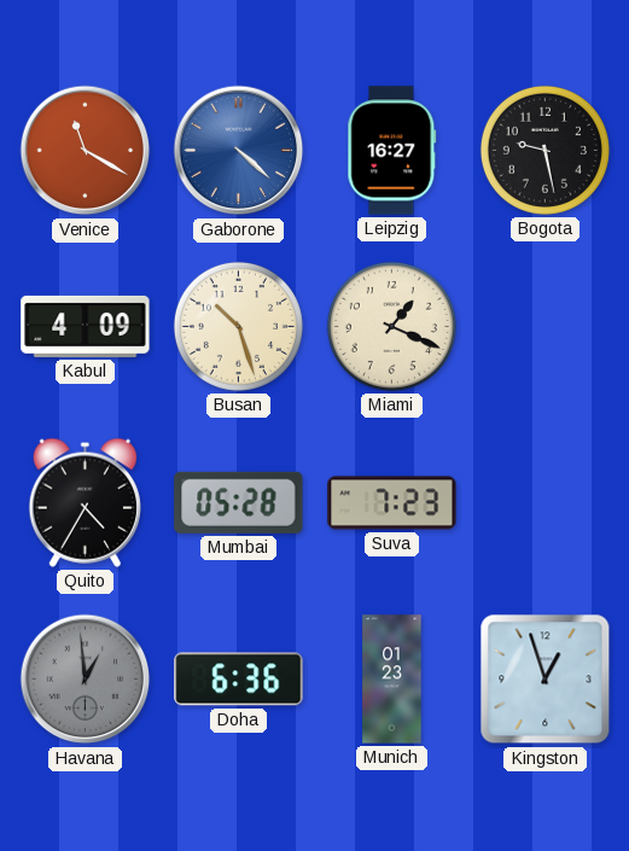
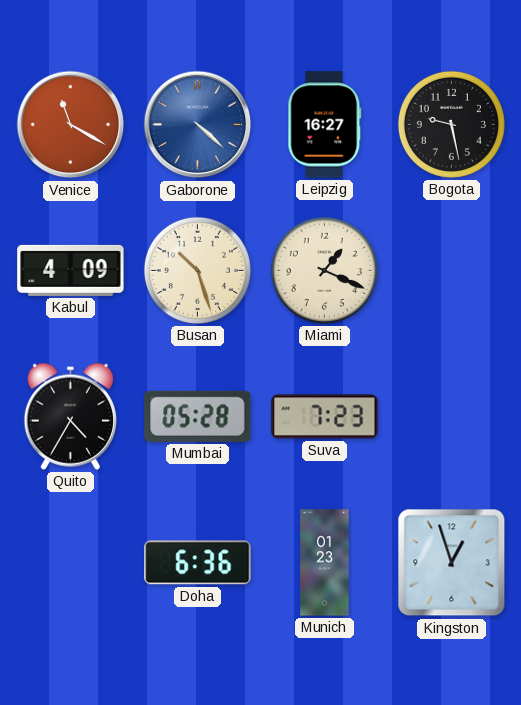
Havana: 12:59 -> none
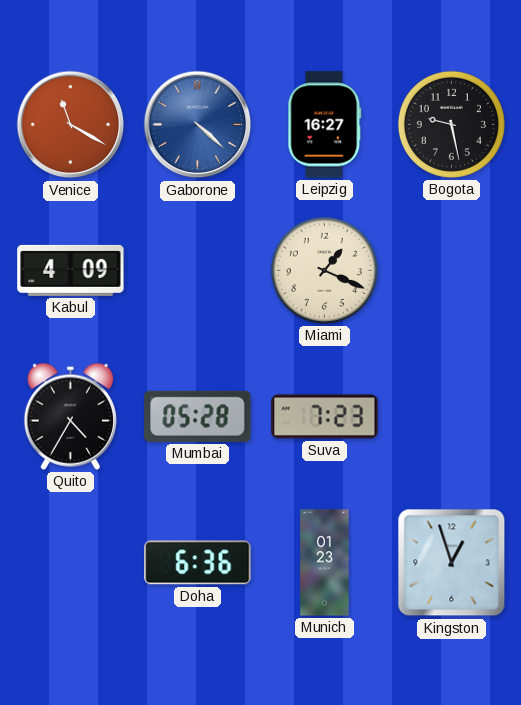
Busan: 10:27 -> none
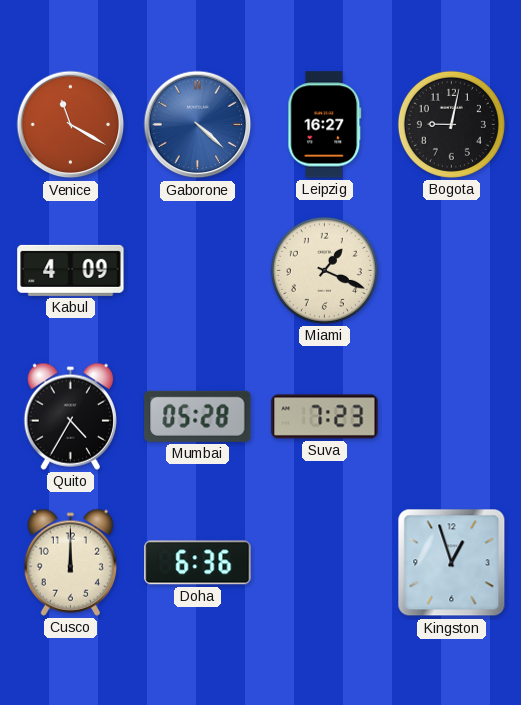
Bogota: 9:28 -> 9:02
Cusco: none -> 12:00
Munich: 01:23 -> none
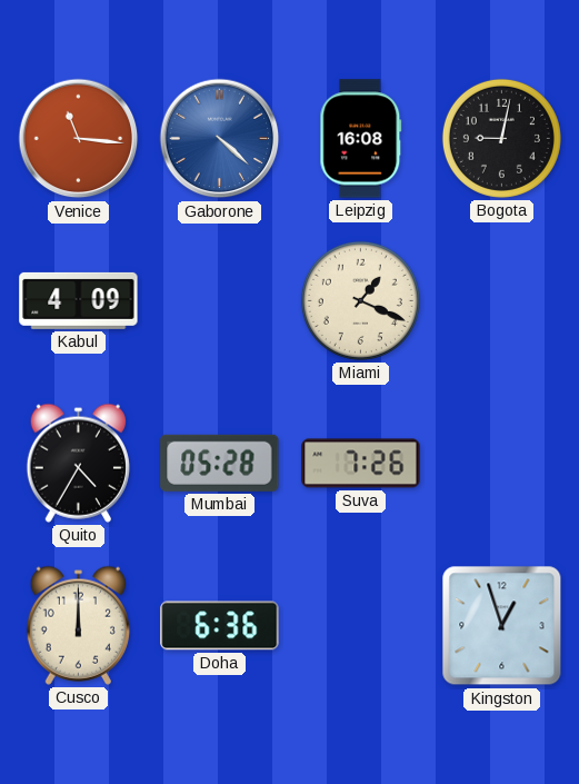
Venice: 11:20 -> 11:16
Leipzig: 16:27 -> 16:08
Suva: 7:23 -> 7:26
